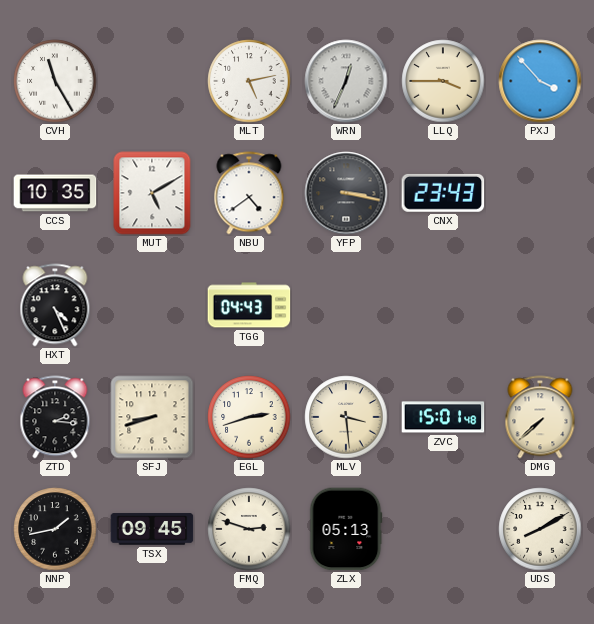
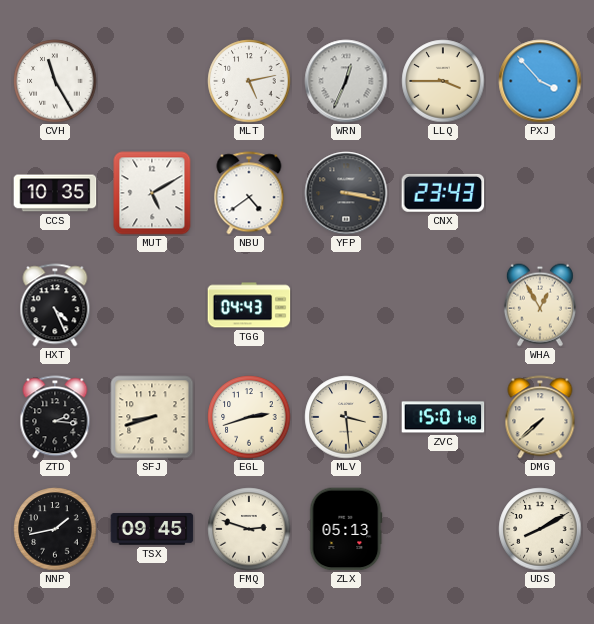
WHA: none -> 12:55
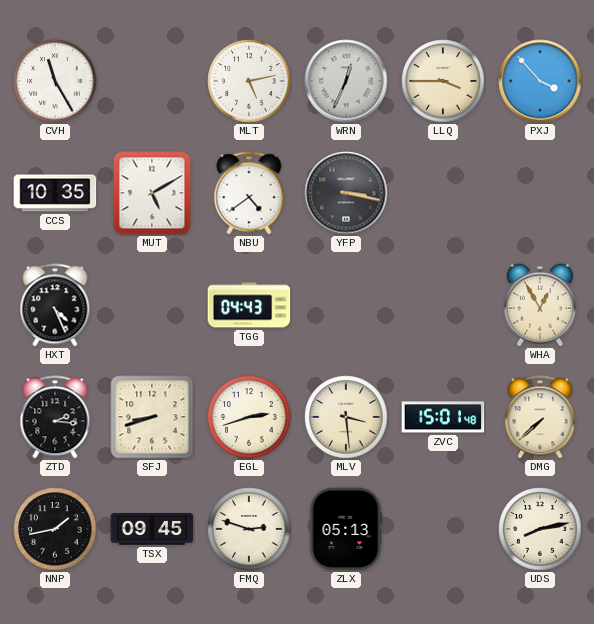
CNX: 23:43 -> none
UDS: 8:10 -> 8:13
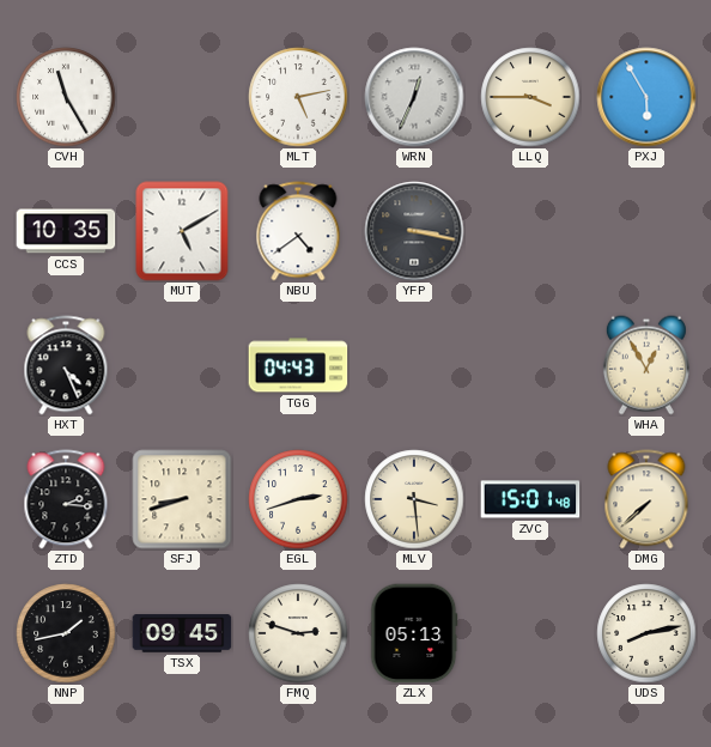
PXJ: 3:53 -> 5:55
